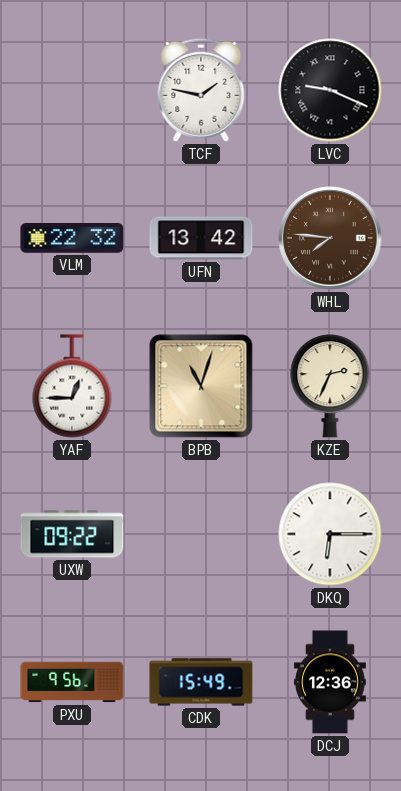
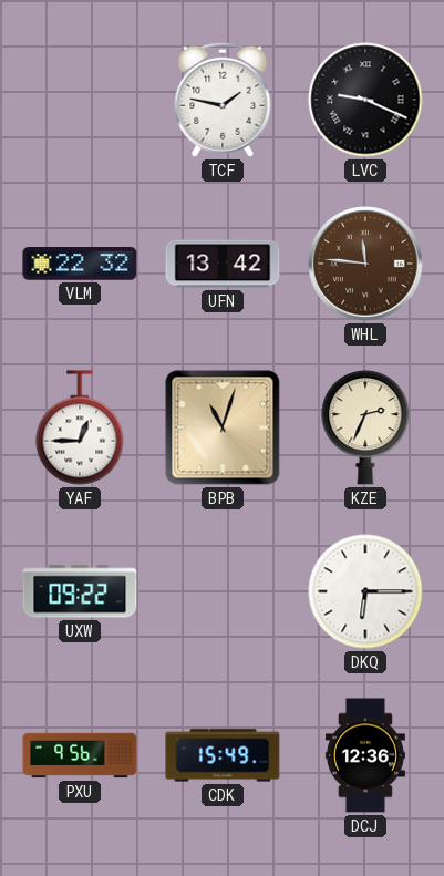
WHL: 7:46 -> 11:46
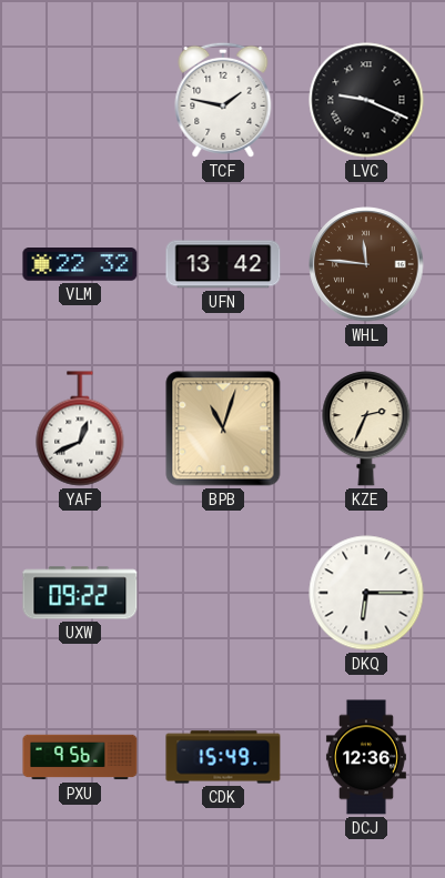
YAF: 12:45 -> 12:41
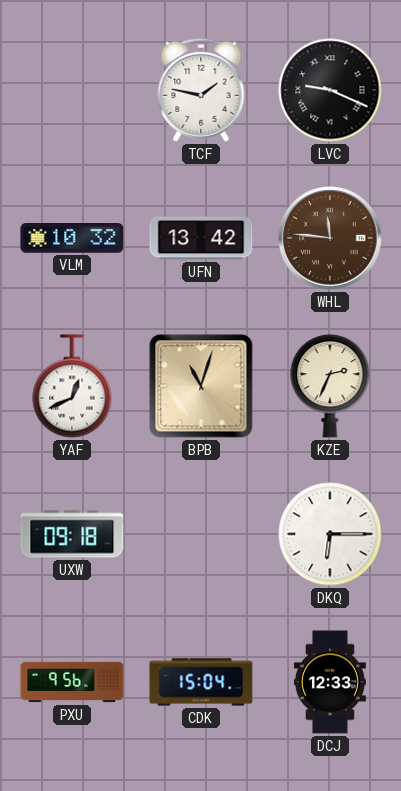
VLM: 22:32 -> 10:32
UXW: 09:22 -> 09:18
CDK: 15:49 -> 15:04
DCJ: 12:36 -> 12:33
